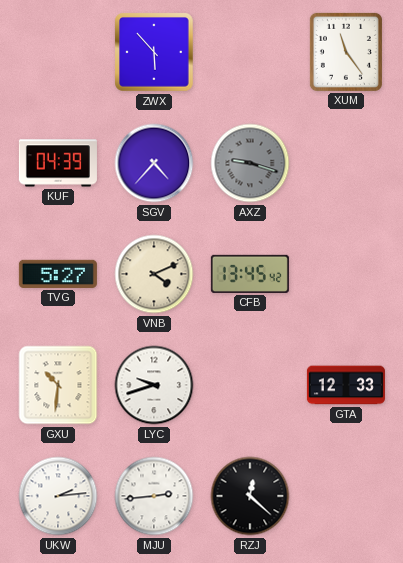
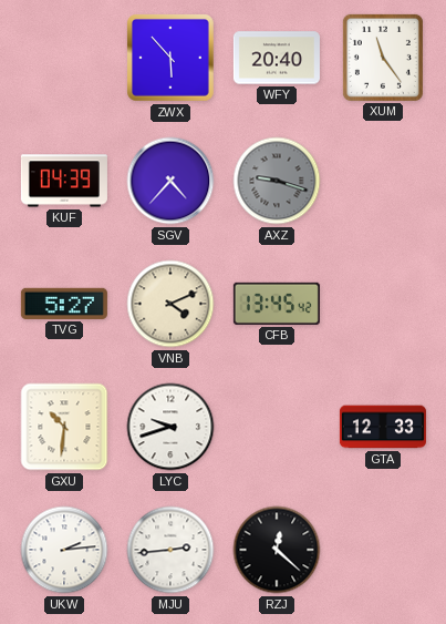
WFY: none -> 20:40
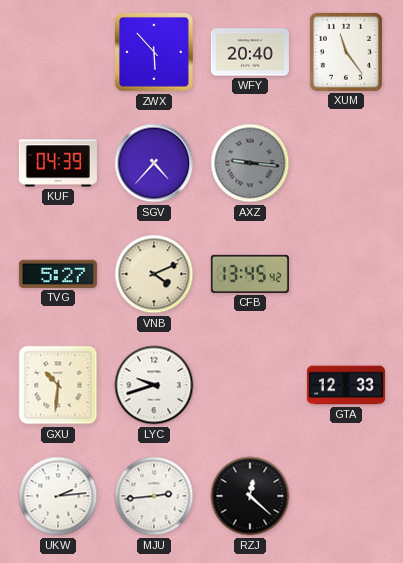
AXZ: 9:18 -> 9:16
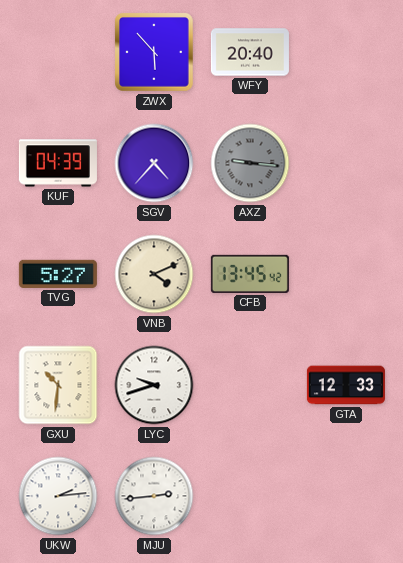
XUM: 11:24 -> none
RZJ: 12:22 -> none
